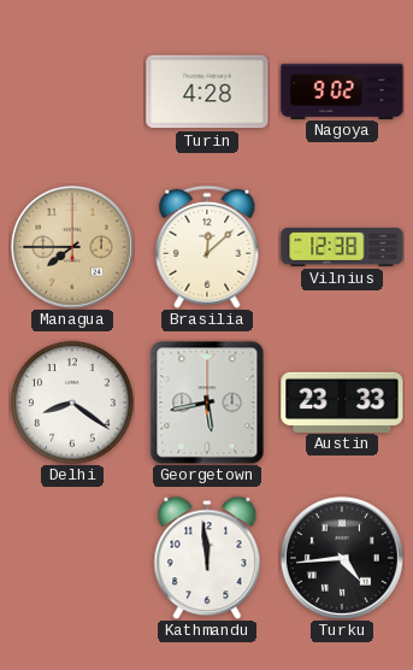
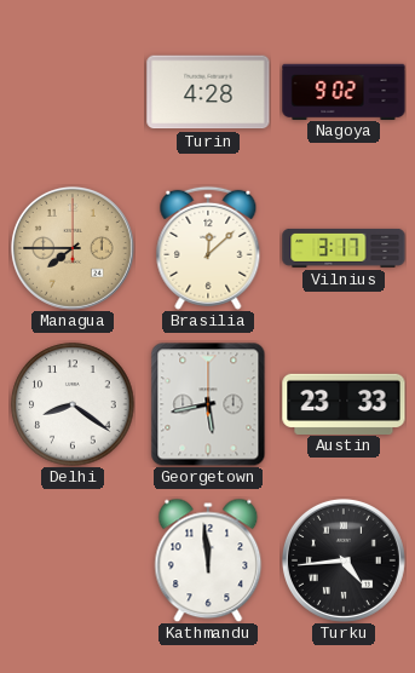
Vilnius: 12:38 -> 3:17
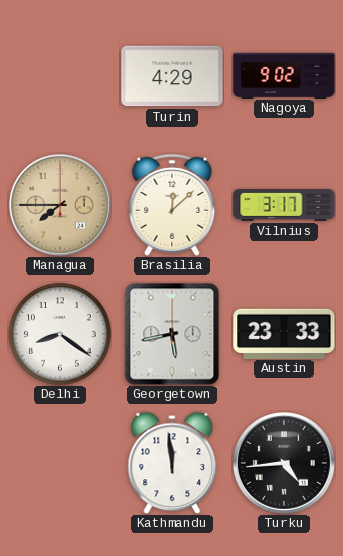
Turin: 4:28 -> 4:29
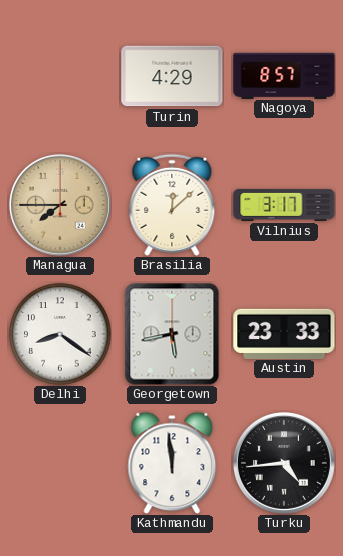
Nagoya: 9:02 -> 8:57
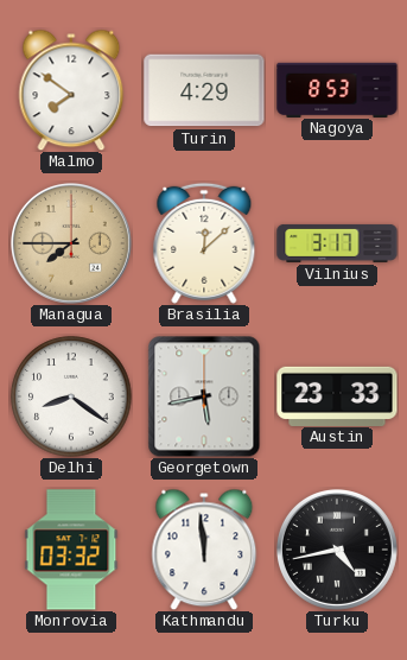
Malmo: none -> 7:51
Nagoya: 8:57 -> 8:53
Monrovia: none -> 03:32
Turku: 4:44 -> 4:43
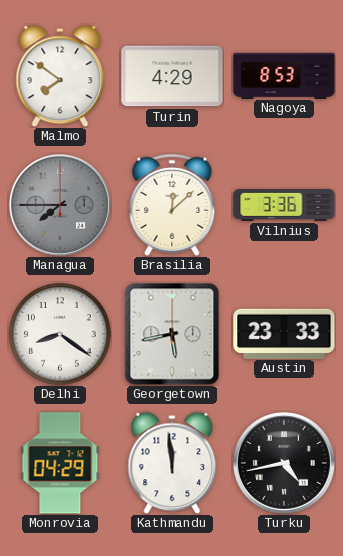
Managua dial: champagne -> grey
Vilnius: 3:17 -> 3:36
Monrovia: 03:32 -> 04:29
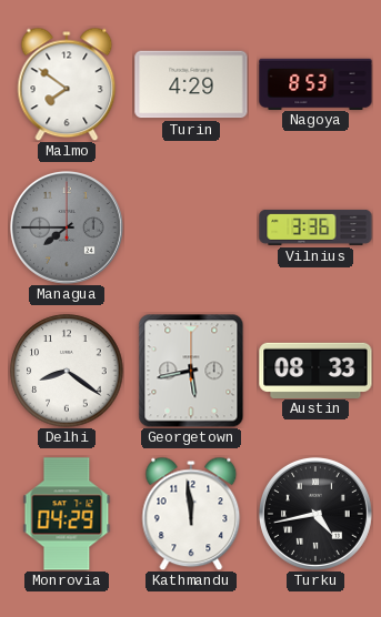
Brasilia: 12:08 -> none
Austin: 23:33 -> 08:33
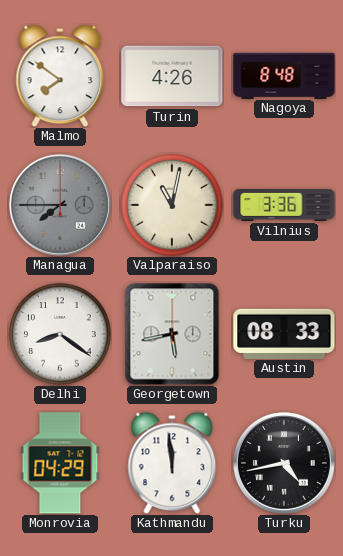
Turin: 4:29 -> 4:26
Nagoya: 8:53 -> 8:48
Valparaiso: none -> 11:02
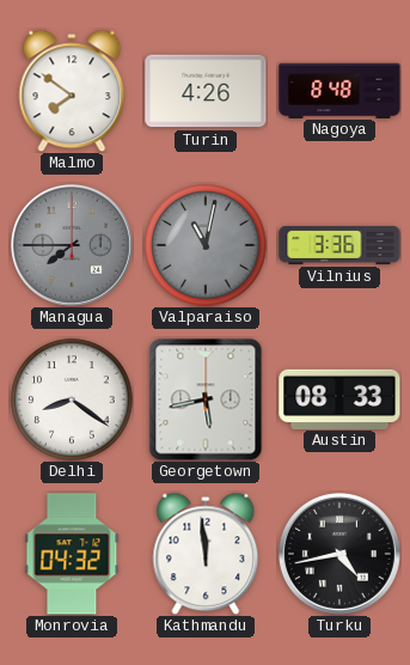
Valparaiso dial: cream -> grey
Monrovia: 04:29 -> 04:32
